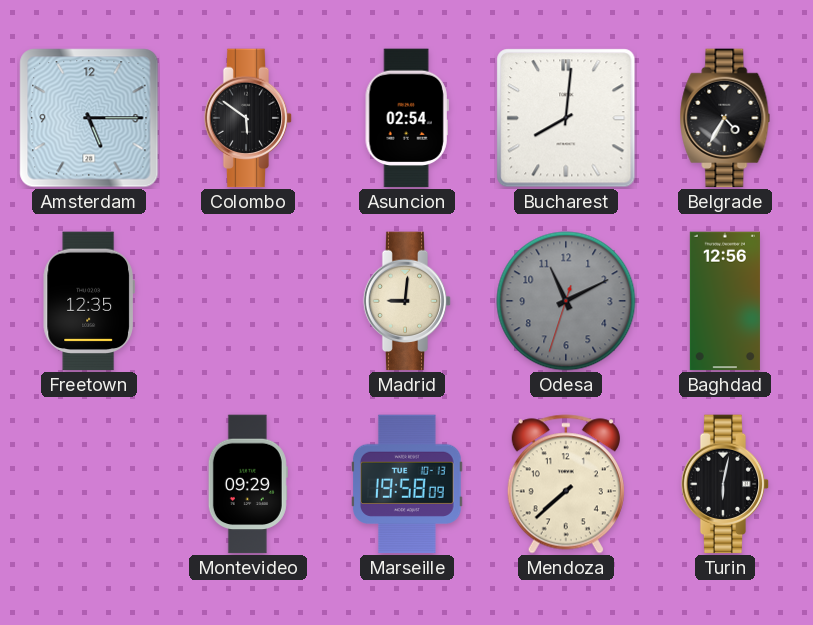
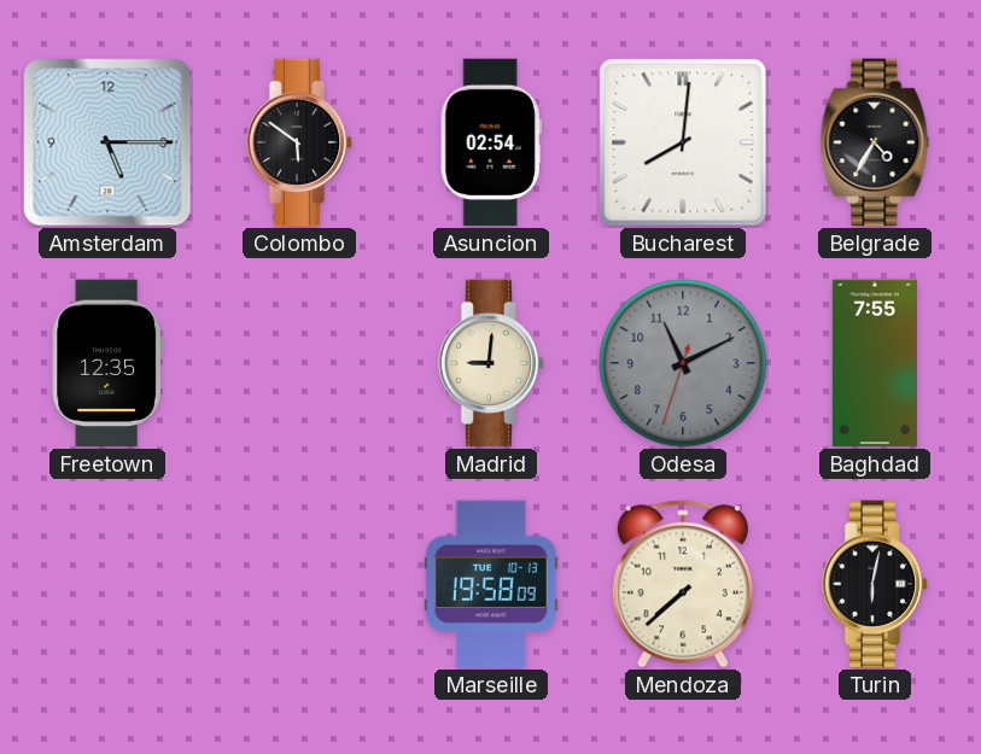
Baghdad: 12:56 -> 7:55
Montevideo: 09:29 -> none
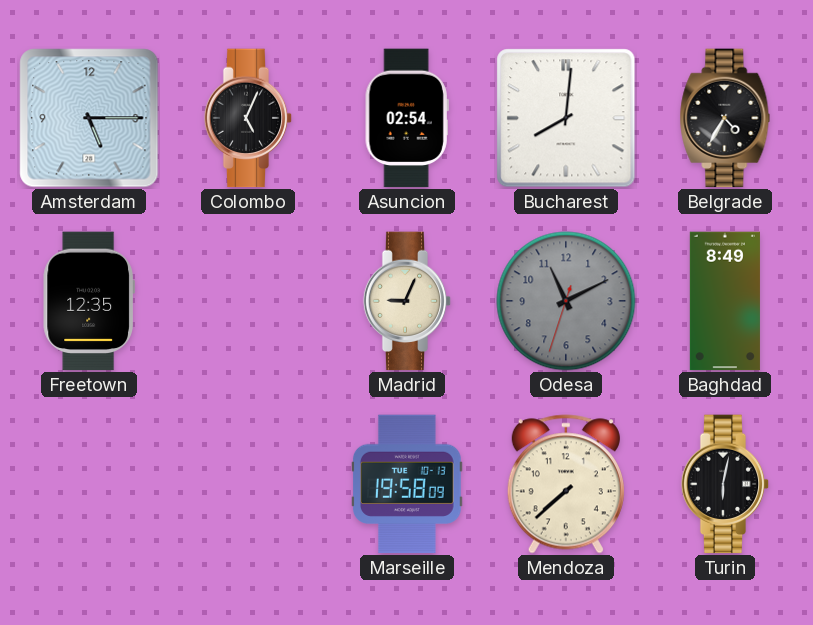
Colombo: 5:51 -> 5:04
Madrid: 9:01 -> 9:04
Baghdad: 7:55 -> 8:49
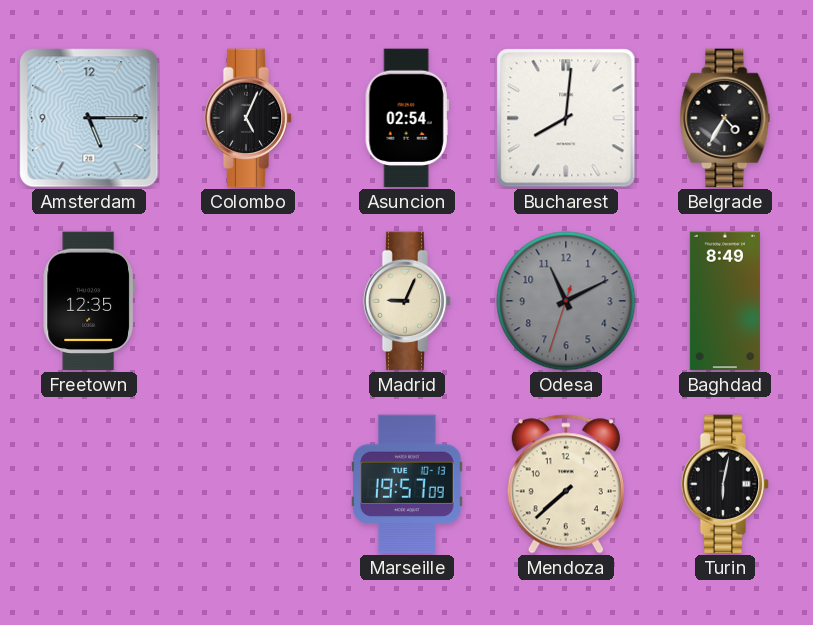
Marseille: 19:58 -> 19:57
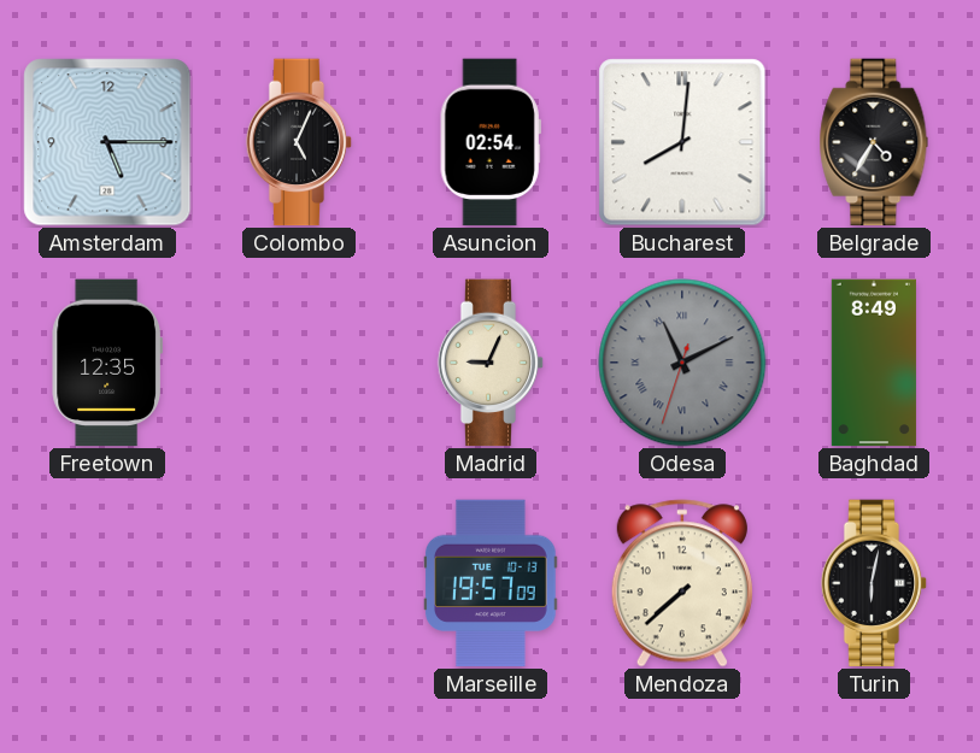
Odesa numerals: Arabic -> Roman
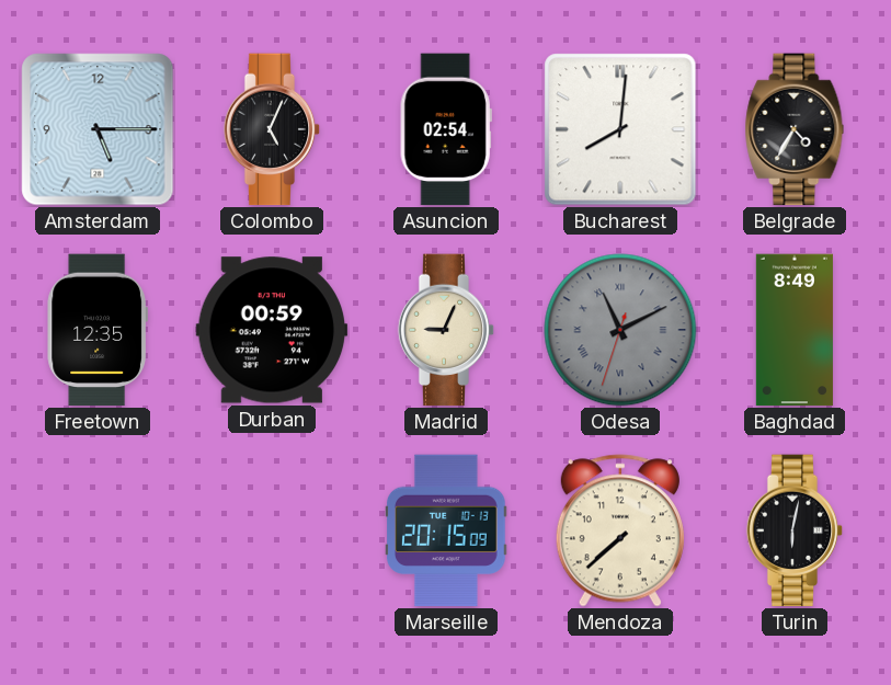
Durban: none -> 00:59
Marseille: 19:57 -> 20:15
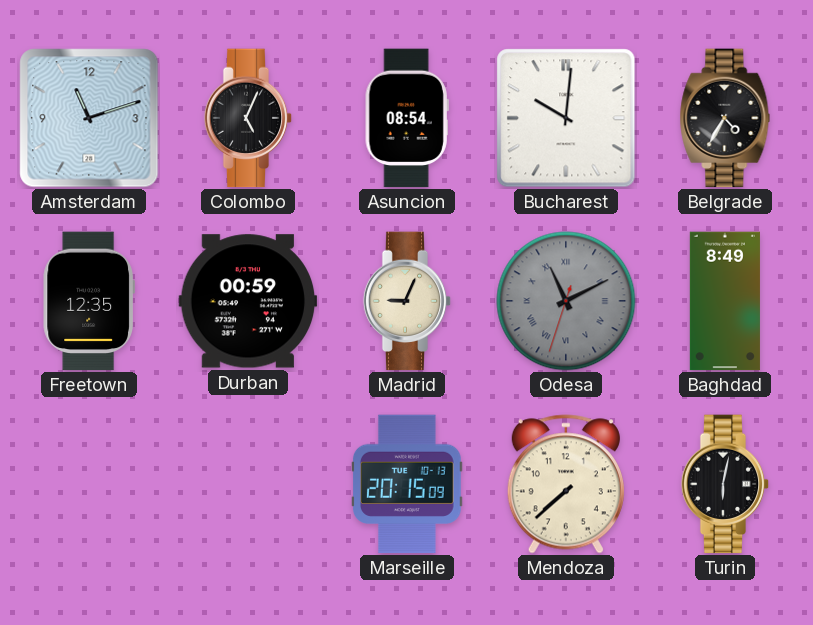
Amsterdam: 5:15 -> 11:12
Asuncion: 02:54 -> 08:54
Bucharest: 8:01 -> 10:01
